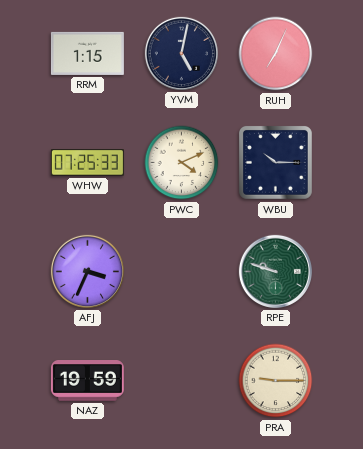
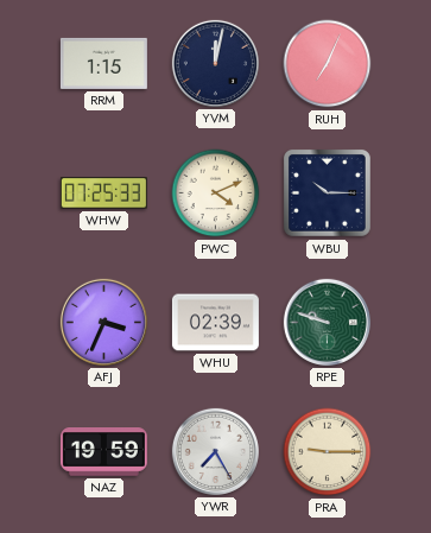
YVM: 5:02 -> 12:02
WHU: none -> 02:39
YWR: none -> 7:25
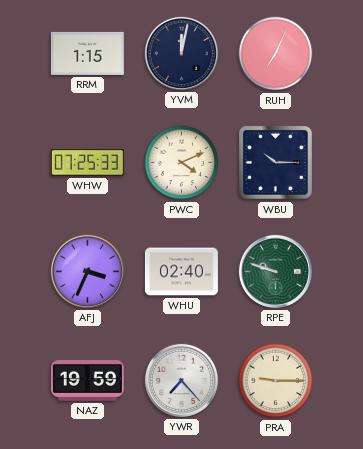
WHU: 02:39 -> 02:40
YWR: 7:25 -> 7:23
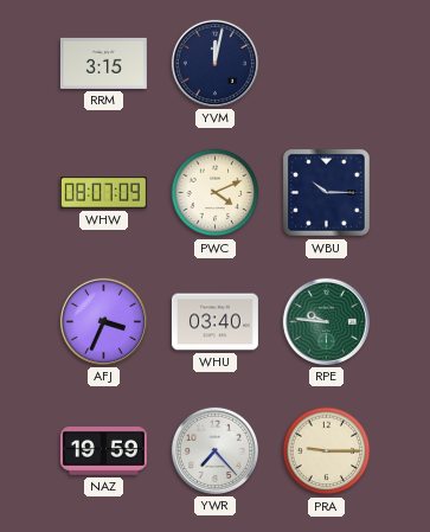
RRM: 1:15 -> 3:15
RUH: 7:04 -> none
WHW: 07:25 -> 08:07
WHU: 02:40 -> 03:40
RPE: 9:48 -> 9:46
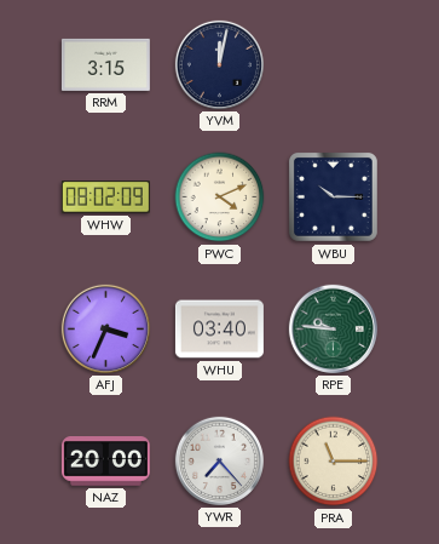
WHW: 08:07 -> 08:02
NAZ: 19:59 -> 20:00
PRA: 9:15 -> 11:15
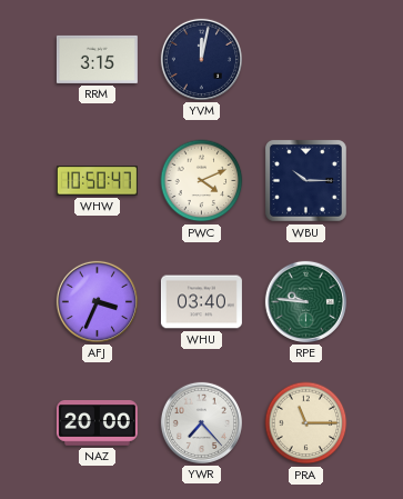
WHW: 08:02 -> 10:50
